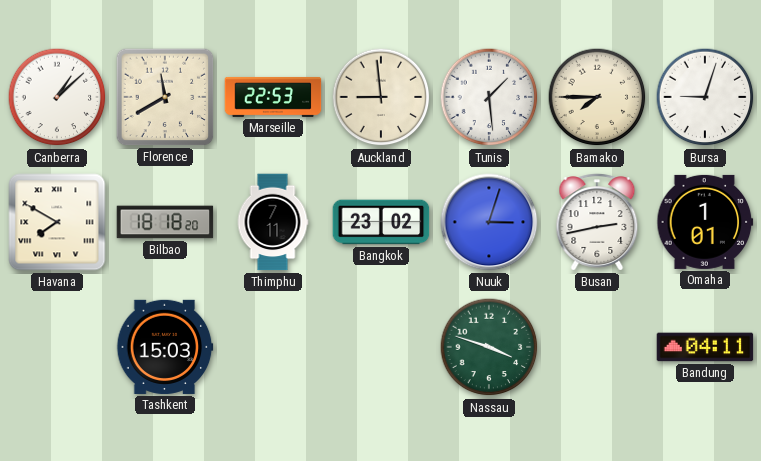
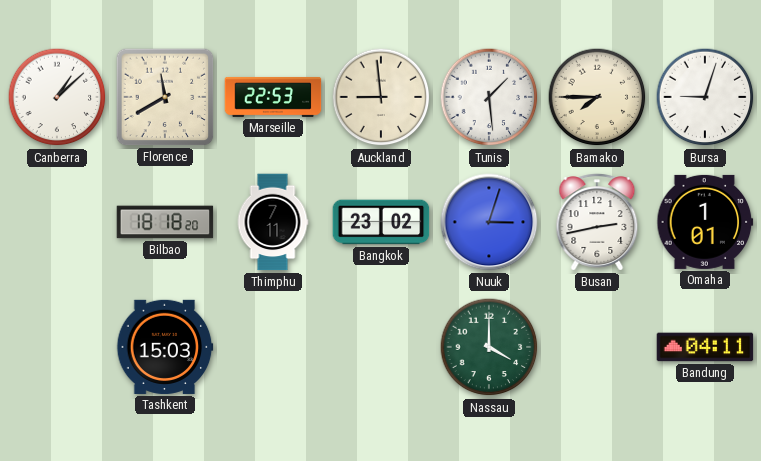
Havana: 7:50 -> none
Nassau: 3:48 -> 4:00
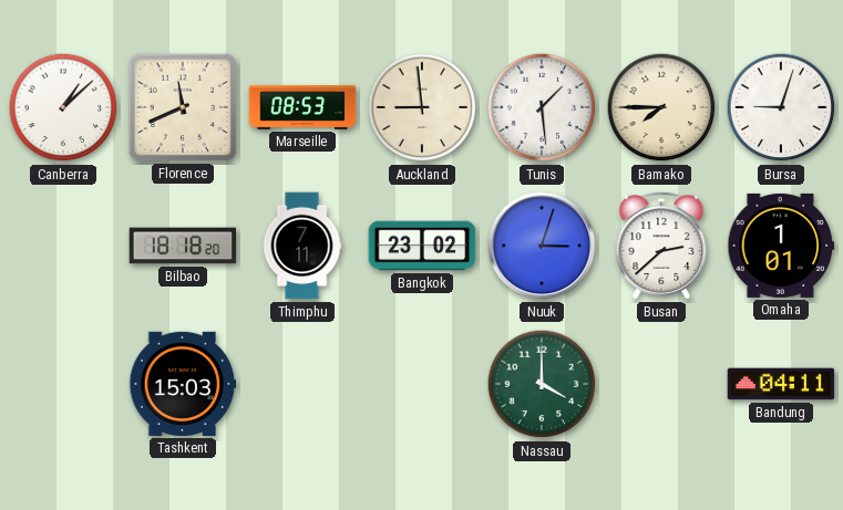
Florence: 11:40 -> 11:41
Marseille: 22:53 -> 08:53
Busan: 2:43 -> 2:38
